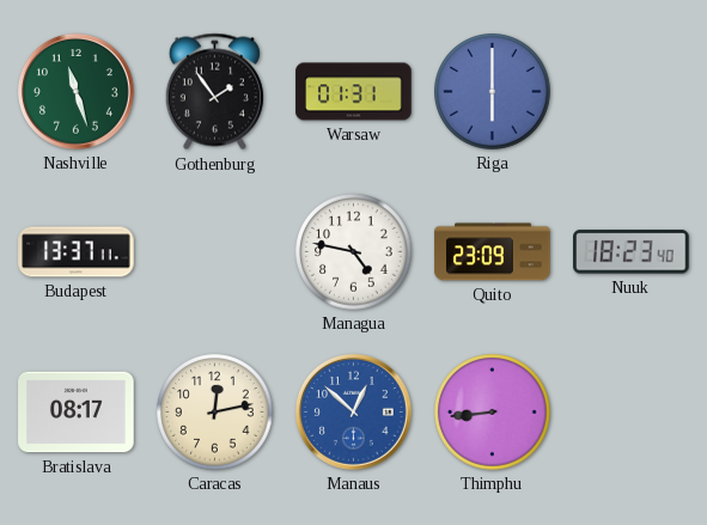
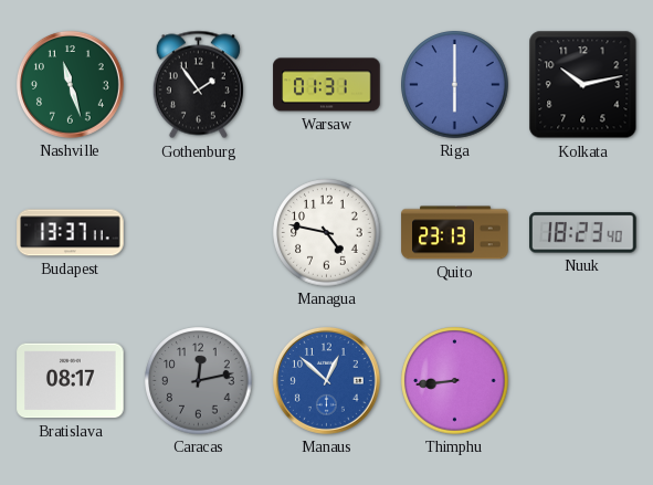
Kolkata: none -> 10:13
Quito: 23:09 -> 23:13
Caracas dial: cream -> grey
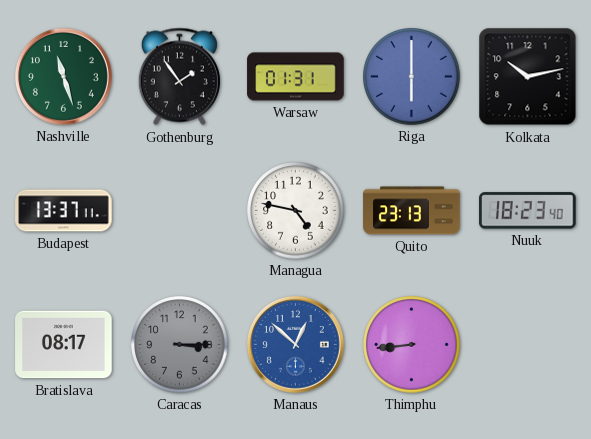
Caracas: 12:13 -> 3:15
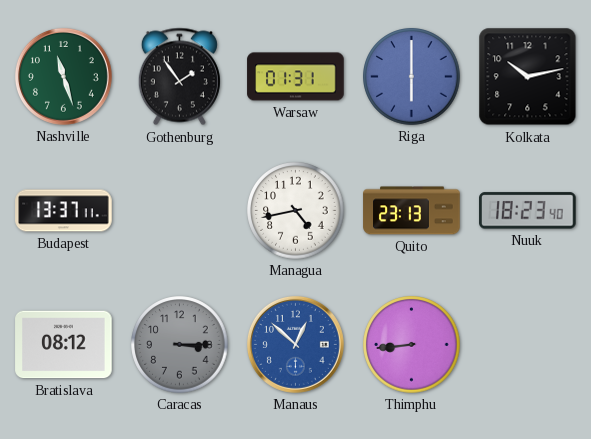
Managua: 4:47 -> 4:43
Bratislava: 08:17 -> 08:12
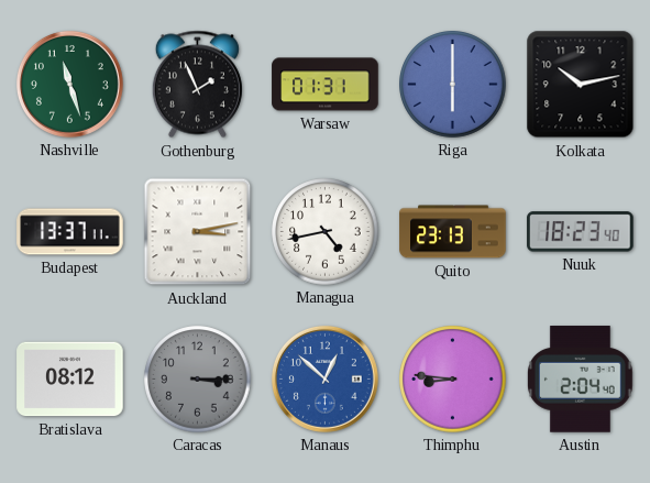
Gothenburg: 1:54 -> 1:56
Auckland: none -> 3:13
Thimphu: 8:44 -> 8:46
Austin: none -> 2:04
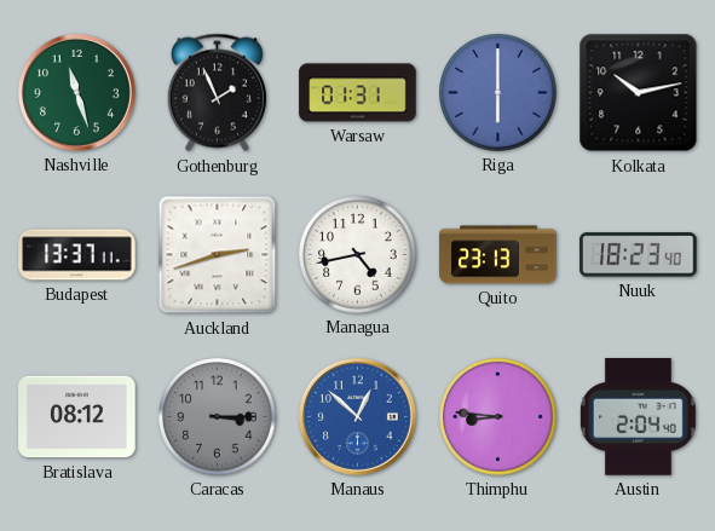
Auckland: 3:13 -> 2:42
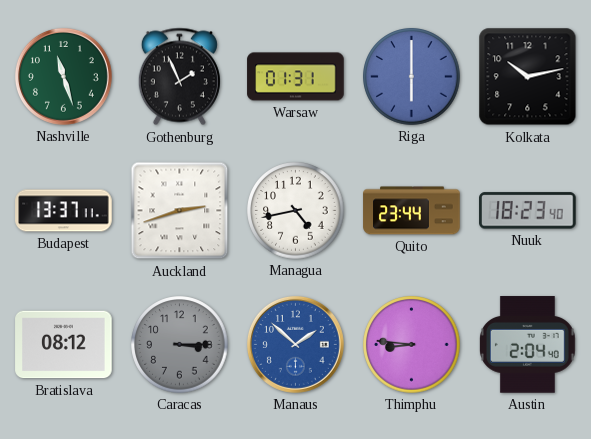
Quito: 23:13 -> 23:44
Manaus: 12:52 -> 1:52
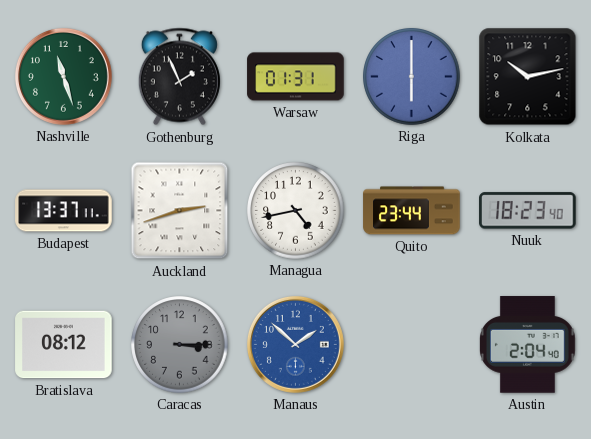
Thimphu: 8:46 -> none
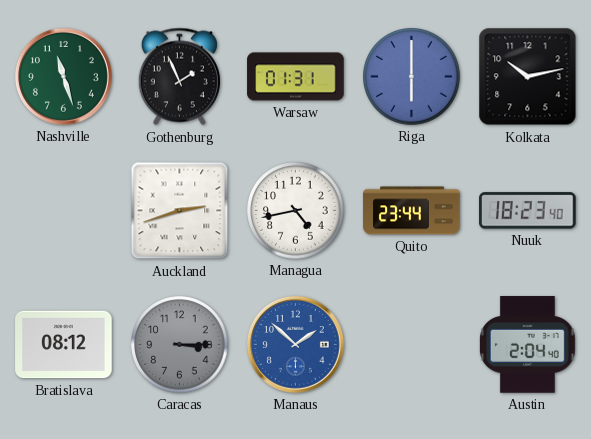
Budapest: 13:37 -> none
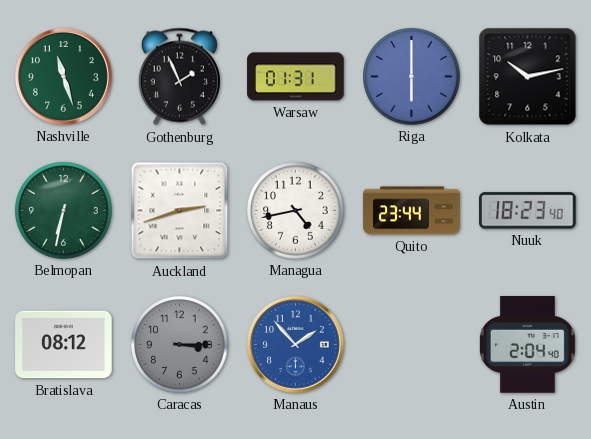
Belmopan: none -> 6:32
Manaus: 1:52 -> 1:53
